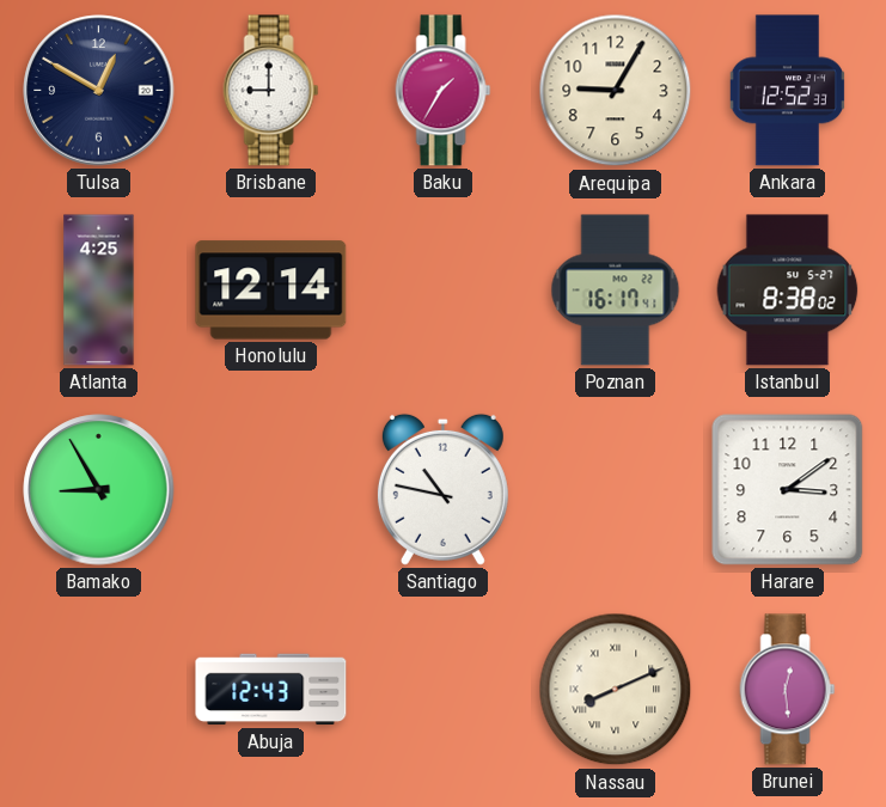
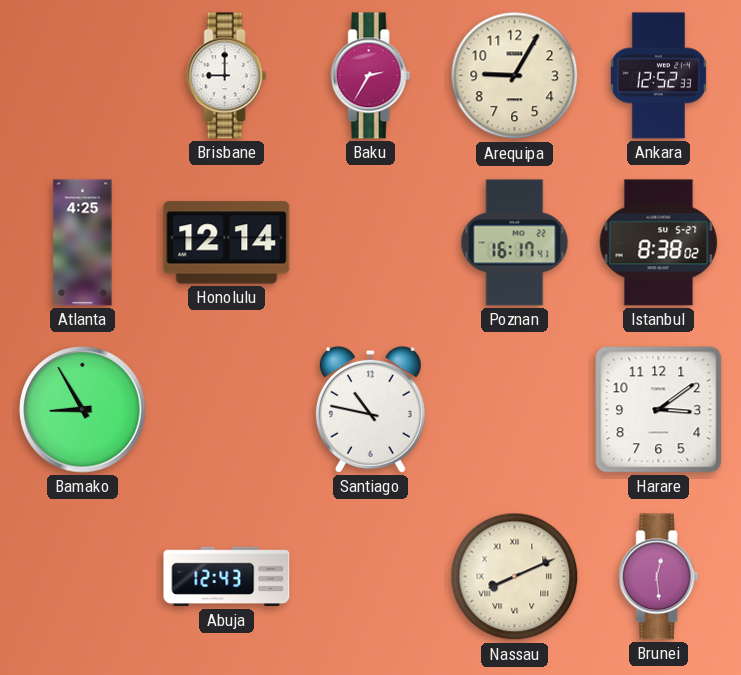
Tulsa: 12:50 -> none
Baku: 1:35 -> 2:35
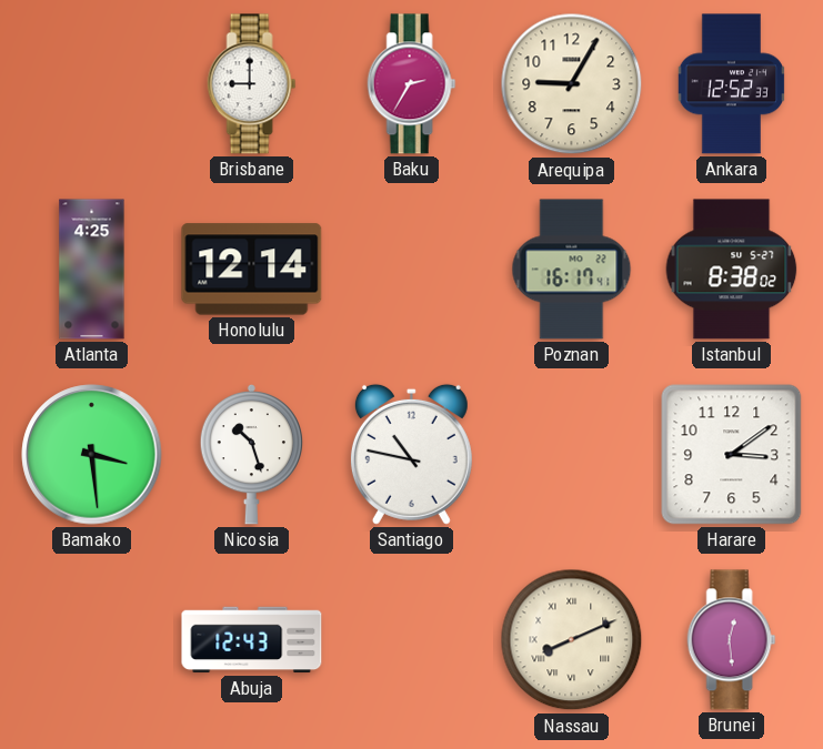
Bamako: 8:55 -> 3:29
Nicosia: none -> 10:27
